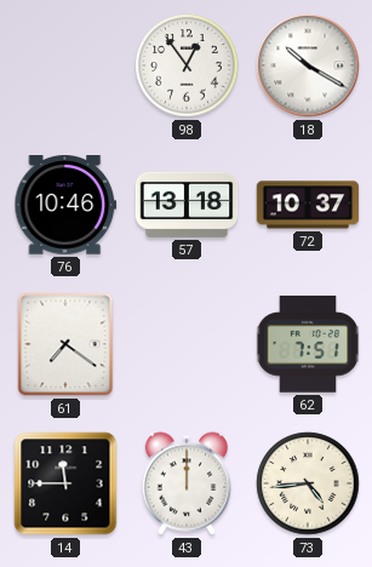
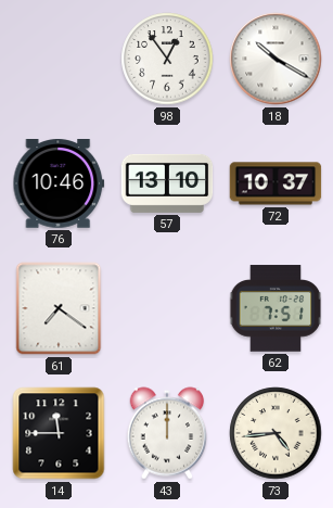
57: 13:18 -> 13:10
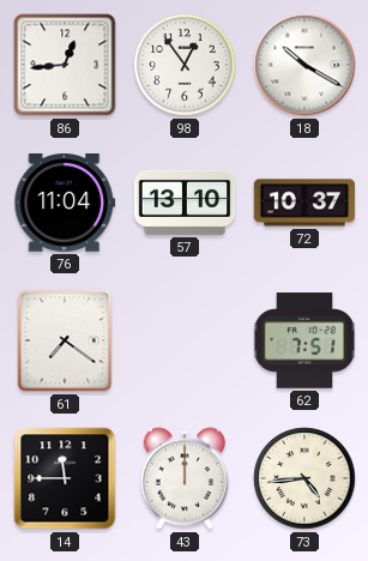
86: none -> 12:44
76: 10:46 -> 11:04
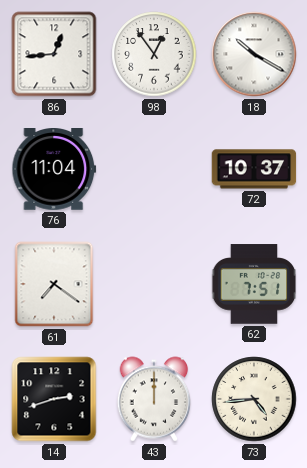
57: 13:10 -> none
14: 11:45 -> 2:42
